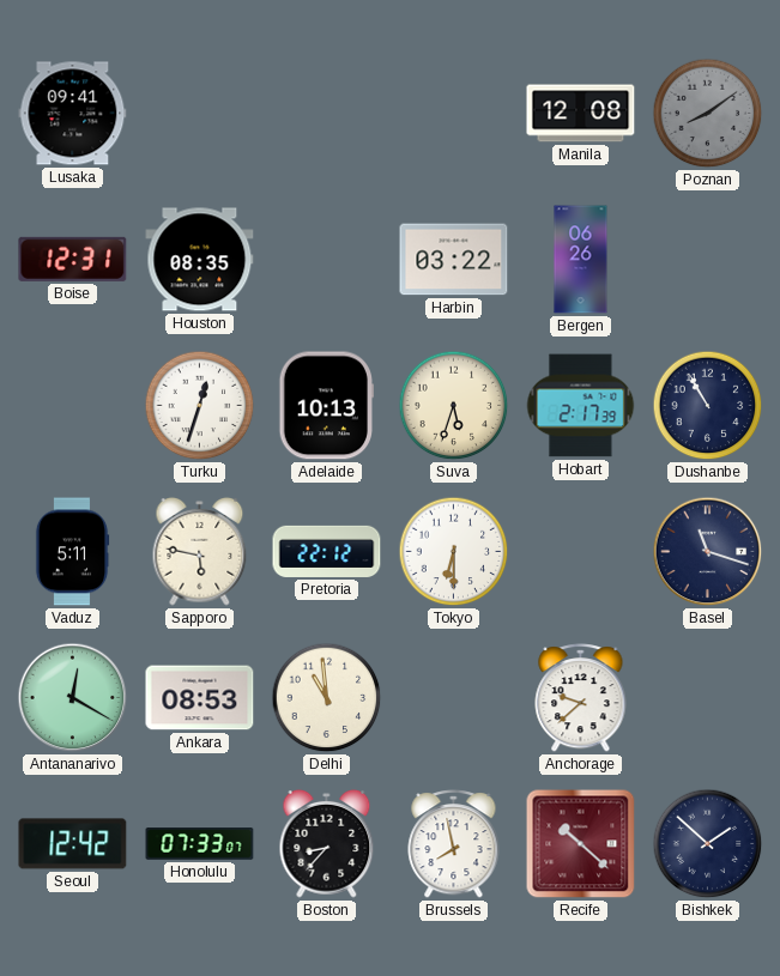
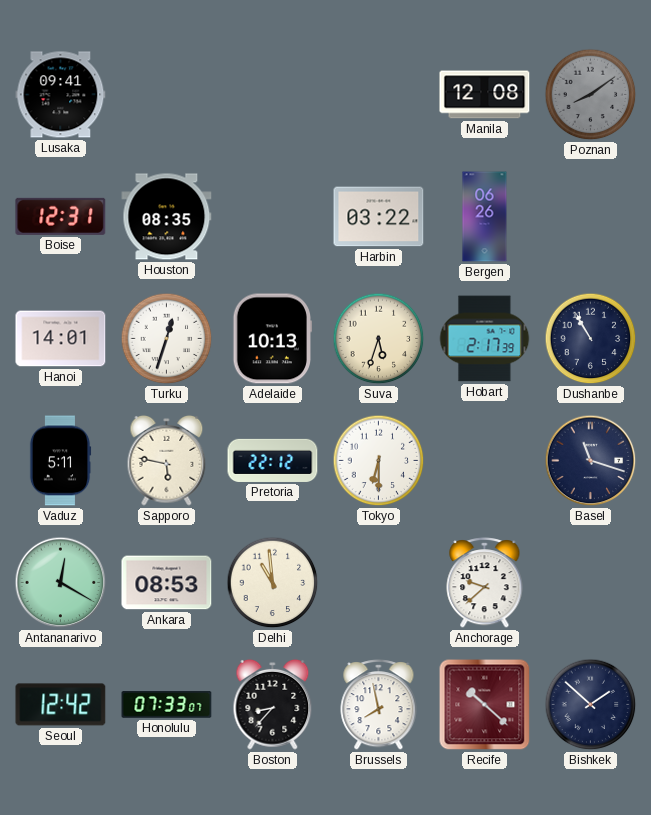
Hanoi: none -> 14:01
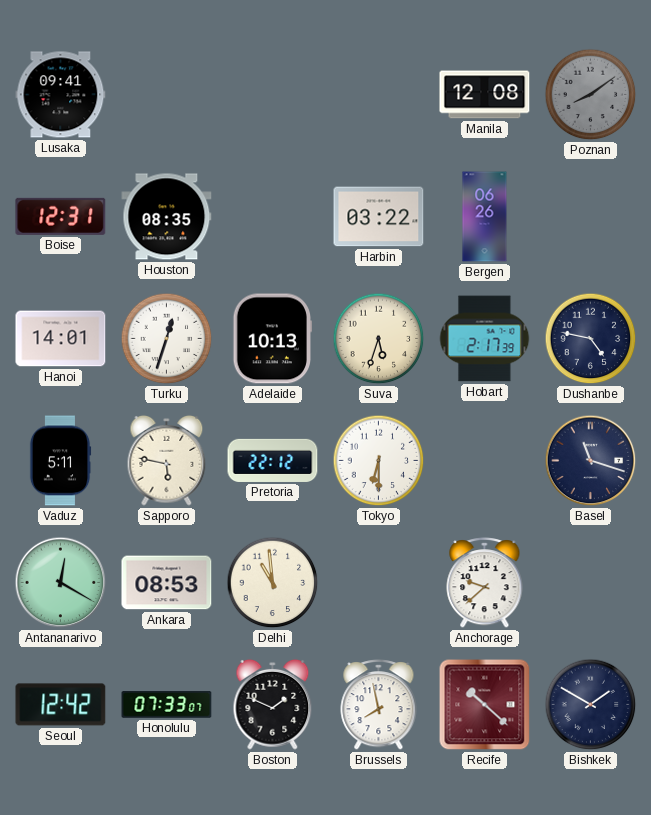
Dushanbe: 10:55 -> 4:47
Boston: 8:37 -> 1:49
Bishkek: 1:52 -> 1:50
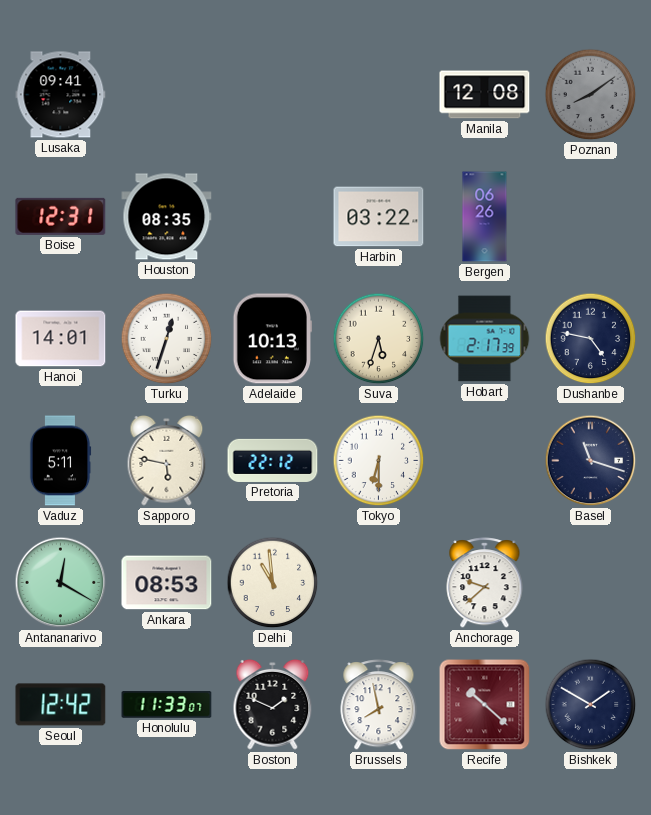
Honolulu: 07:33 -> 11:33
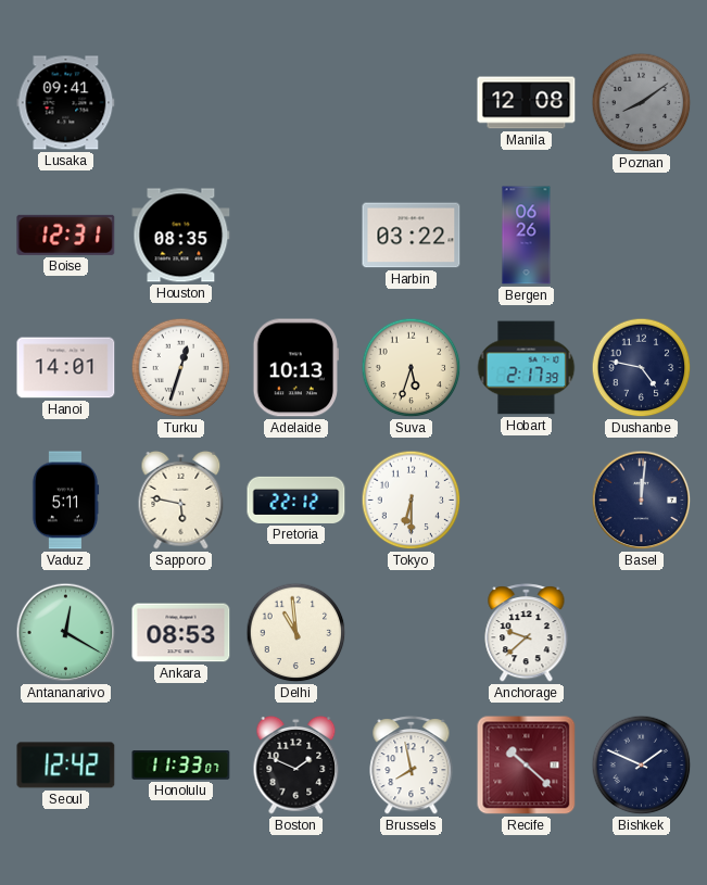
Basel: 11:18 -> 12:01
Bishkek: 1:50 -> 1:49
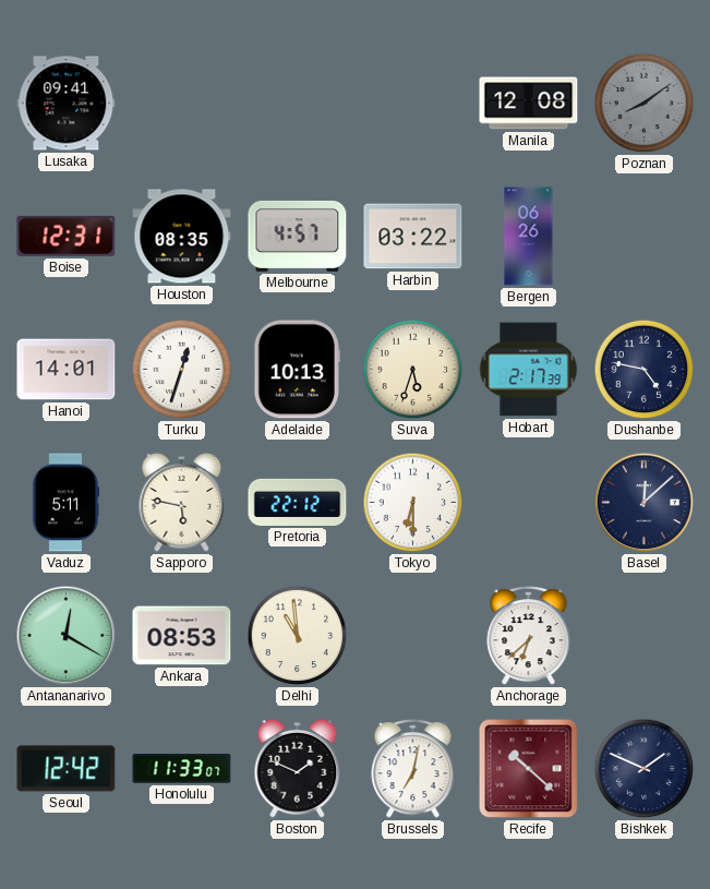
Melbourne: none -> 4:57
Basel: 12:01 -> 12:08
Anchorage: 9:38 -> 6:38
Brussels: 7:58 -> 7:02
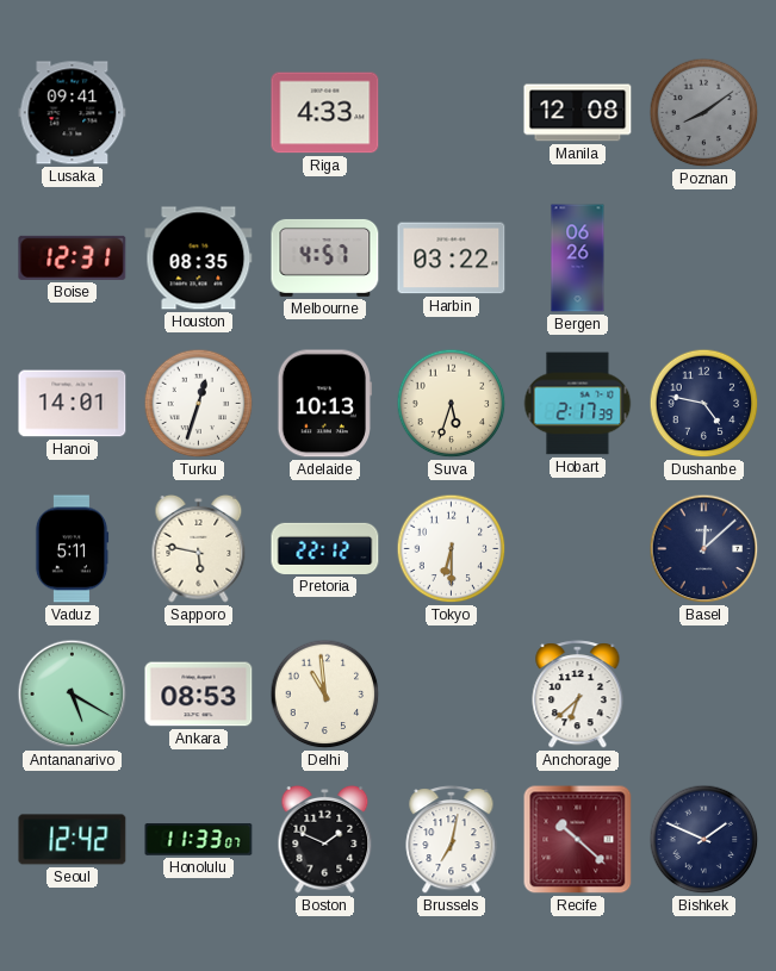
Riga: none -> 4:33
Antananarivo: 12:20 -> 5:20
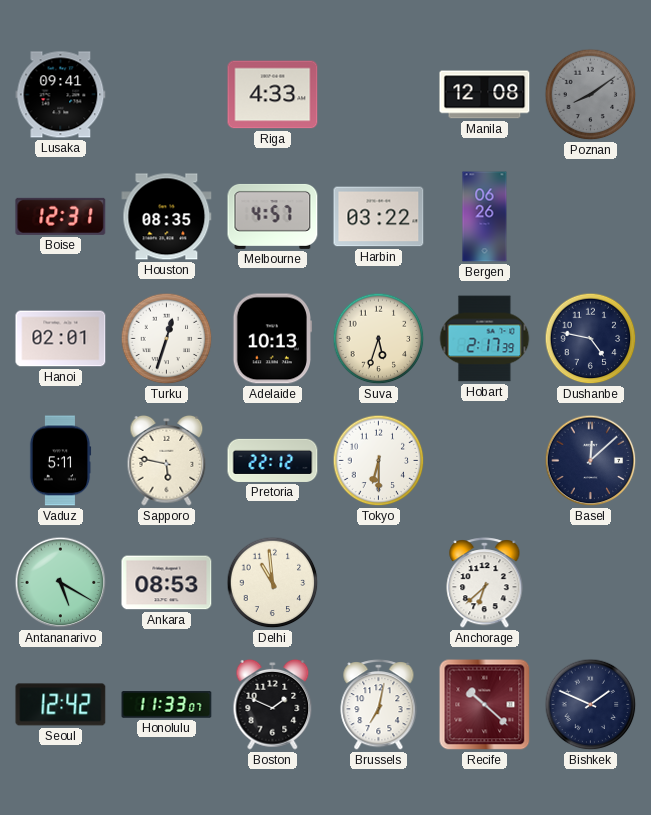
Hanoi: 14:01 -> 02:01
